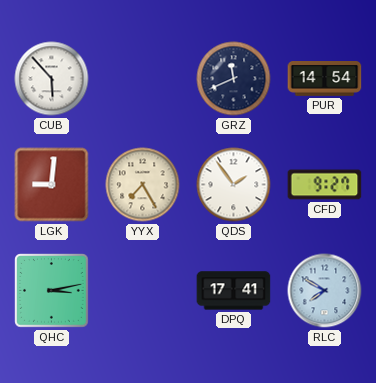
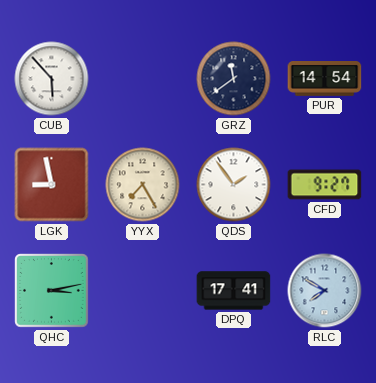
GRZ: 11:41 -> 11:39
LGK: 9:01 -> 8:58
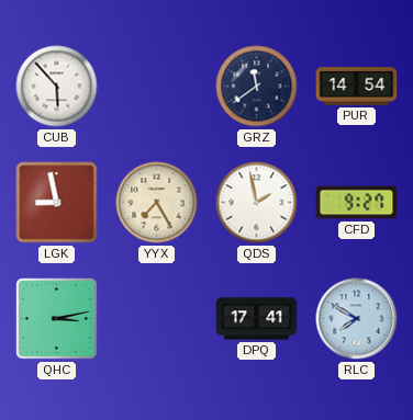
QDS: 1:54 -> 1:58
